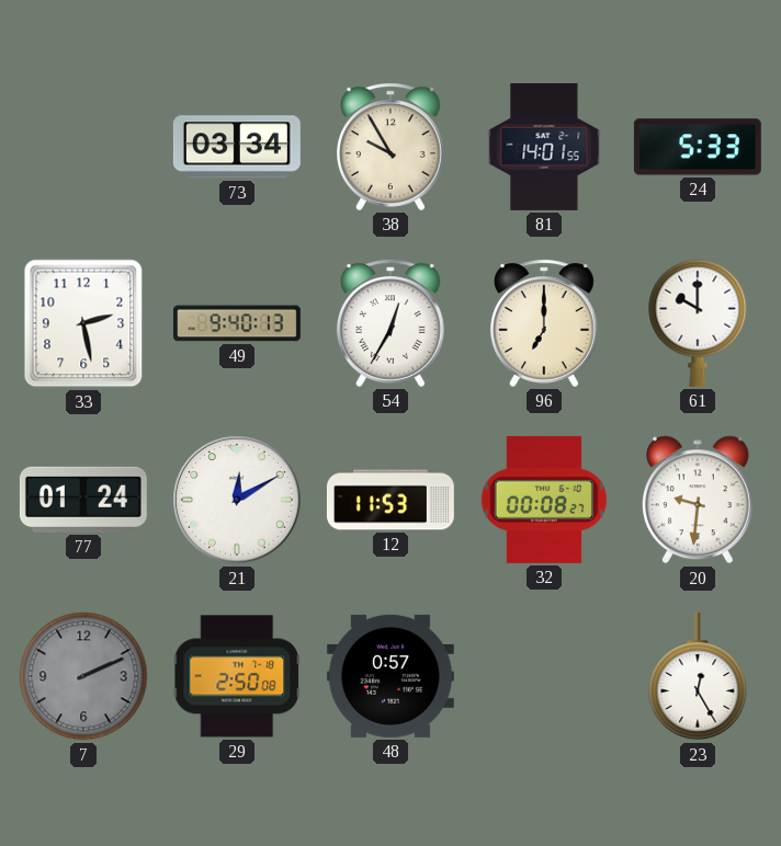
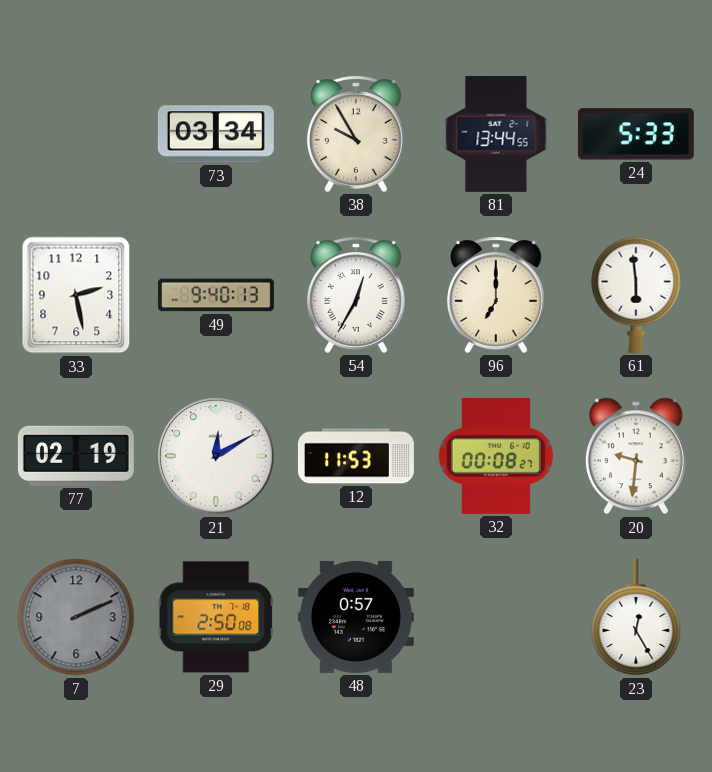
81: 14:01 -> 13:44
61: 10:00 -> 5:59
77: 01:24 -> 02:19
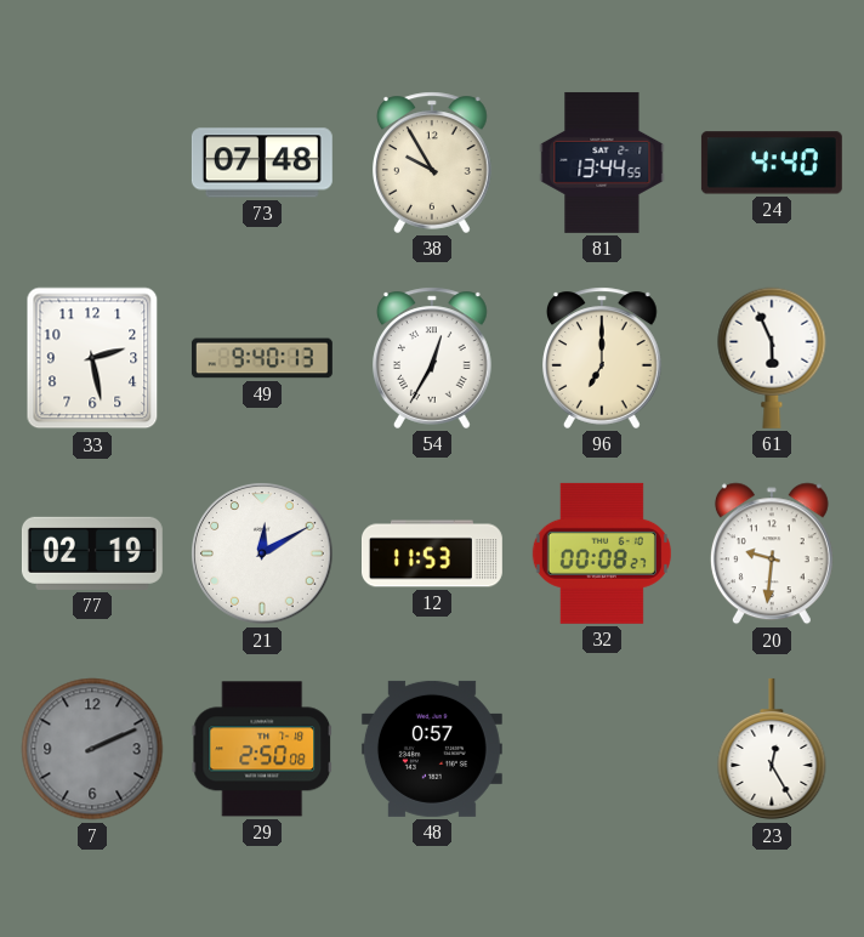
73: 03:34 -> 07:48
24: 5:33 -> 4:40
61: 5:59 -> 5:56
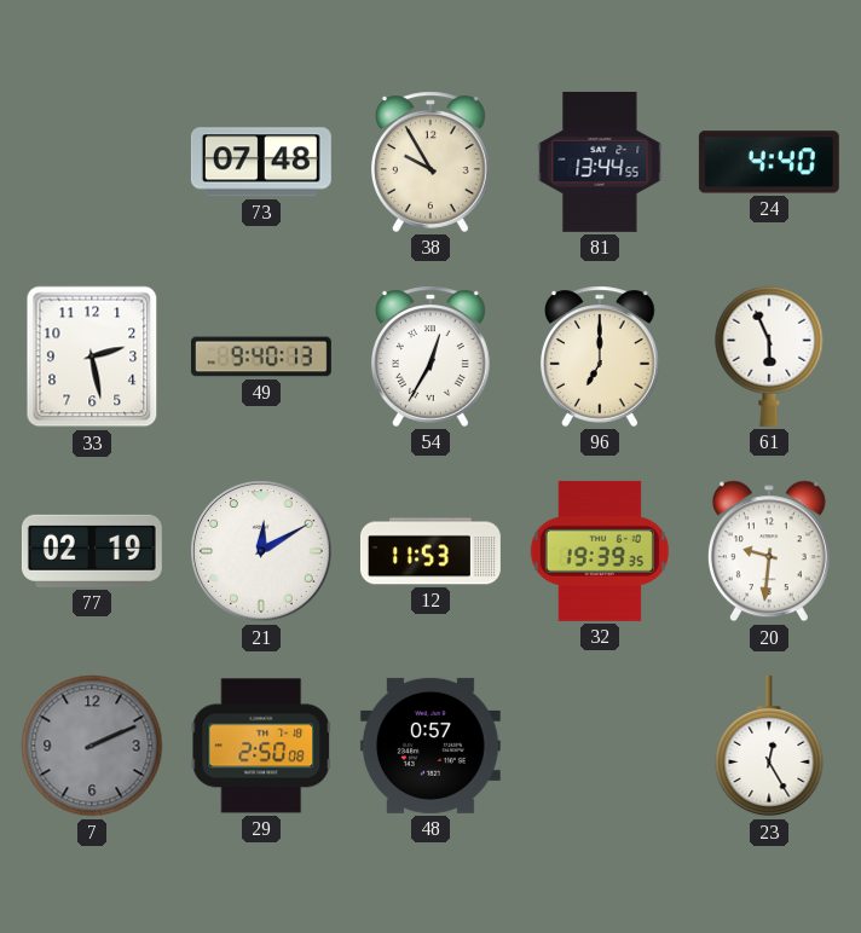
32: 00:08 -> 19:39
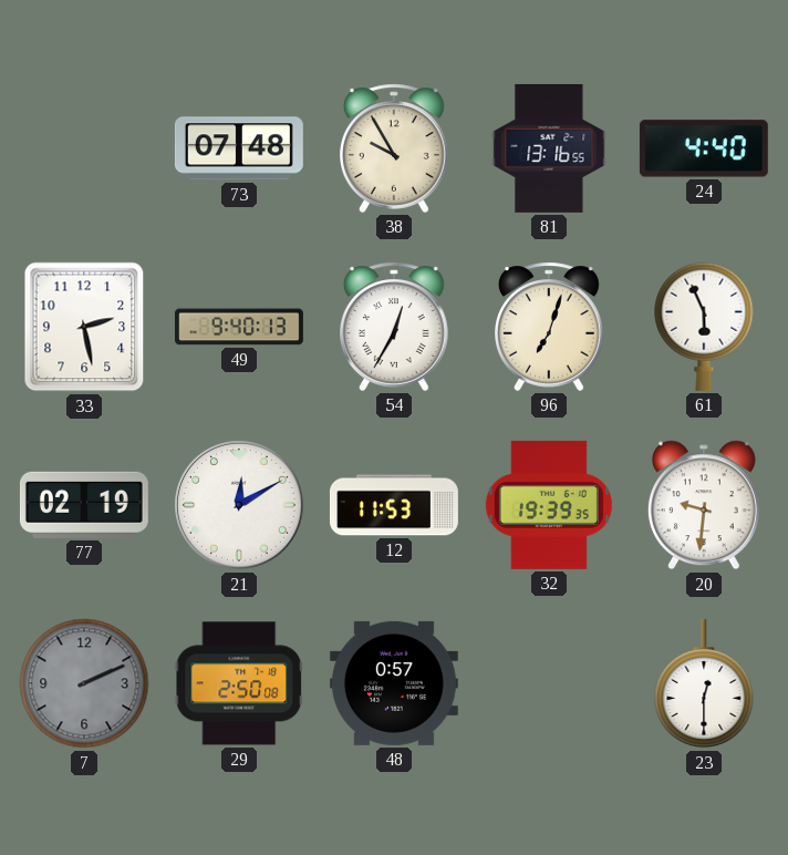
81: 13:44 -> 13:16
96: 7:00 -> 7:03
23: 12:25 -> 12:30
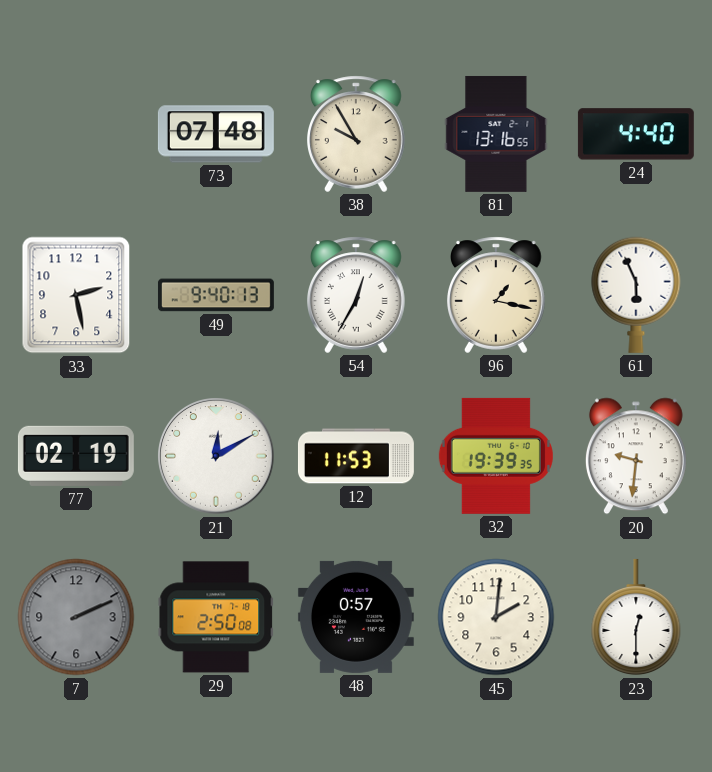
96: 7:03 -> 1:17
45: none -> 2:01
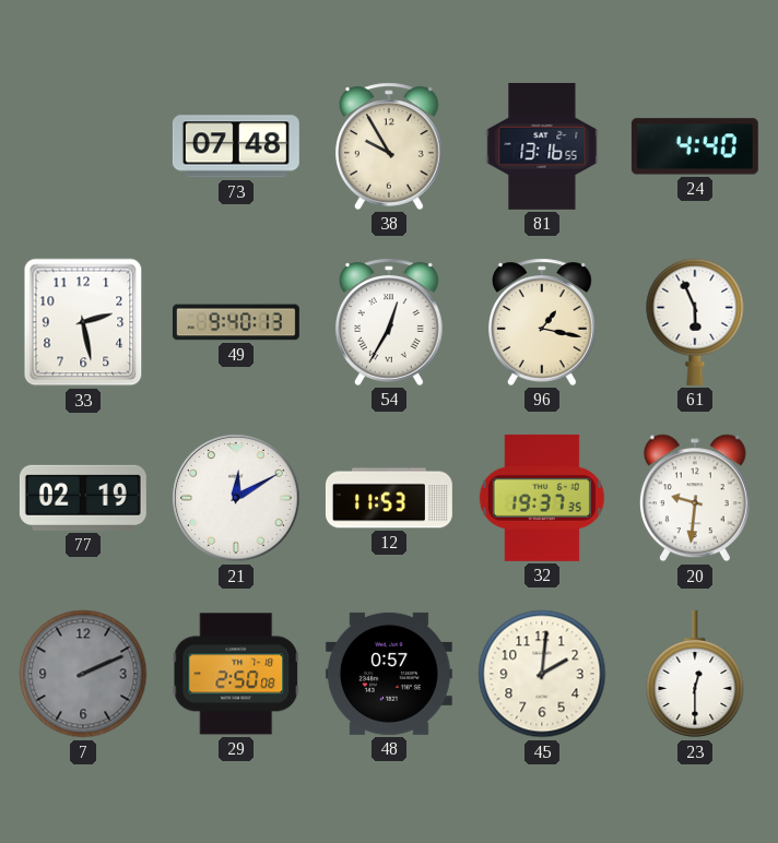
32: 19:39 -> 19:37
